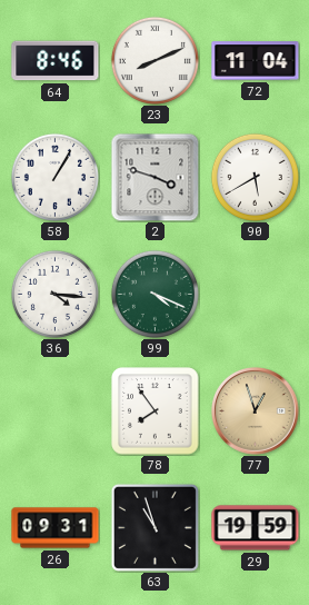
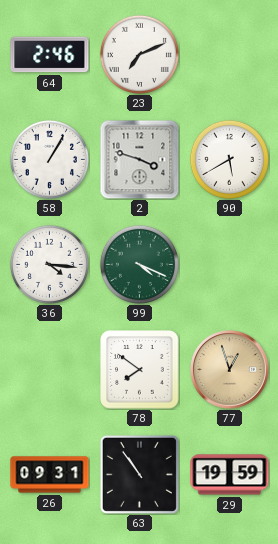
64: 8:46 -> 2:46
23: 8:11 -> 7:11
72: 11:04 -> none
78: 7:54 -> 7:51
63: 10:57 -> 10:54
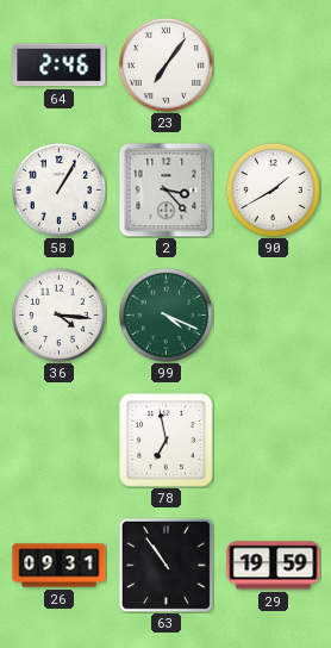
23: 7:11 -> 7:06
2: 3:48 -> 3:23
90: 5:40 -> 1:40
78: 7:51 -> 6:58
77: 12:57 -> none
